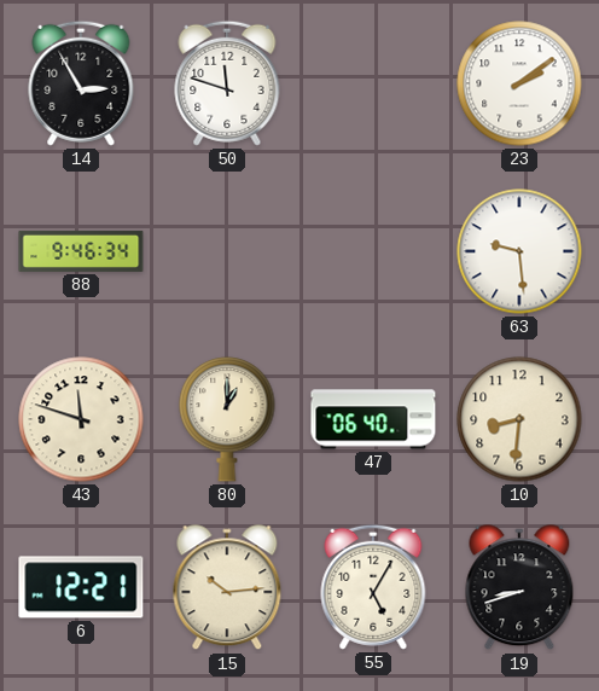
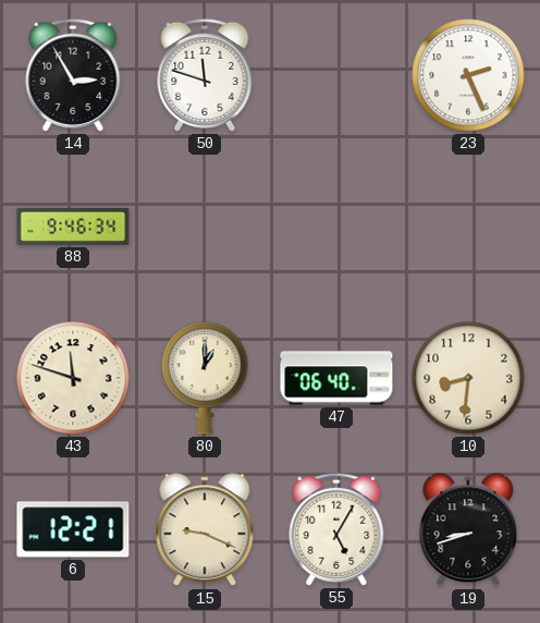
23: 2:09 -> 2:26
63: 9:29 -> none
15: 10:14 -> 9:19
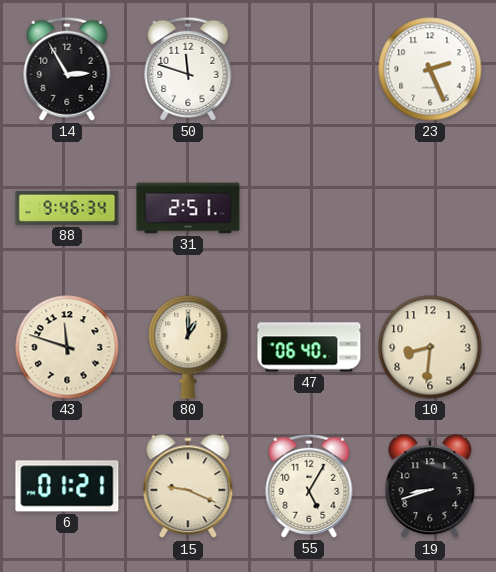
31: none -> 2:51
6: 12:21 -> 01:21
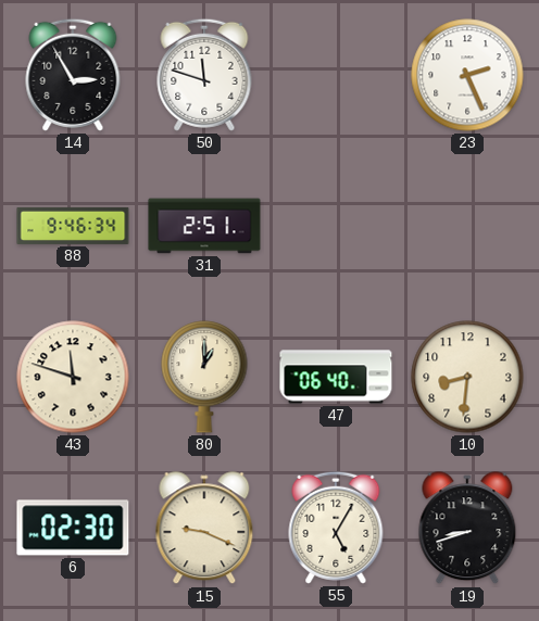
6: 01:21 -> 02:30
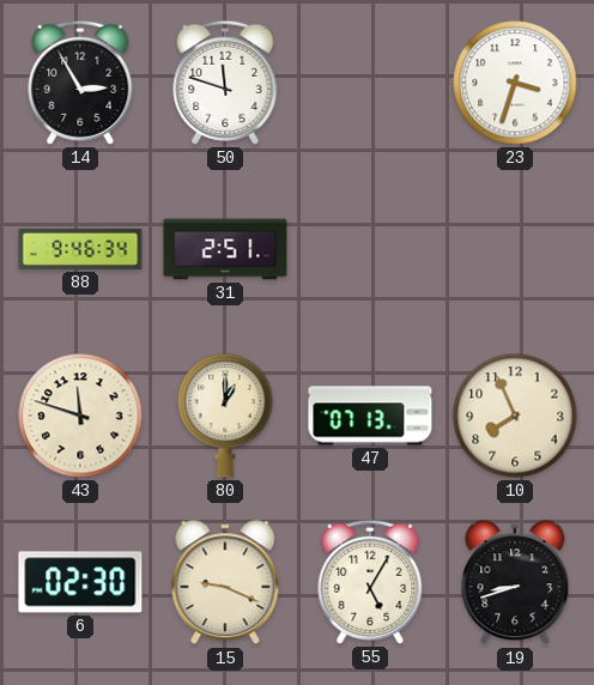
23: 2:26 -> 3:33
47: 06:40 -> 07:13
10: 8:31 -> 7:56
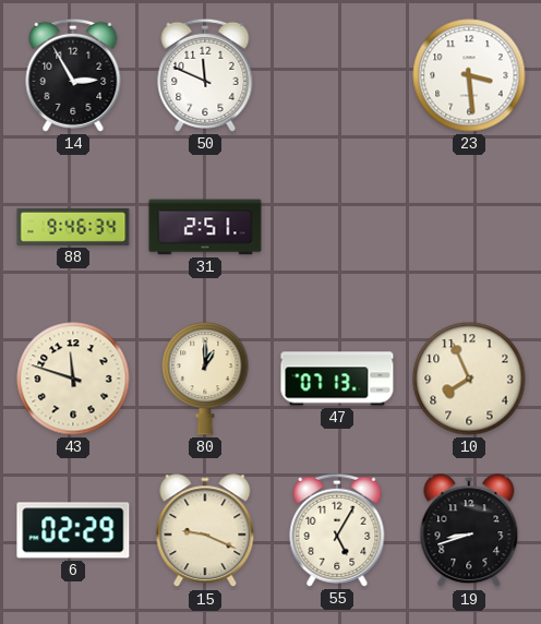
50: 11:48 -> 11:49
23: 3:33 -> 3:29
6: 02:30 -> 02:29
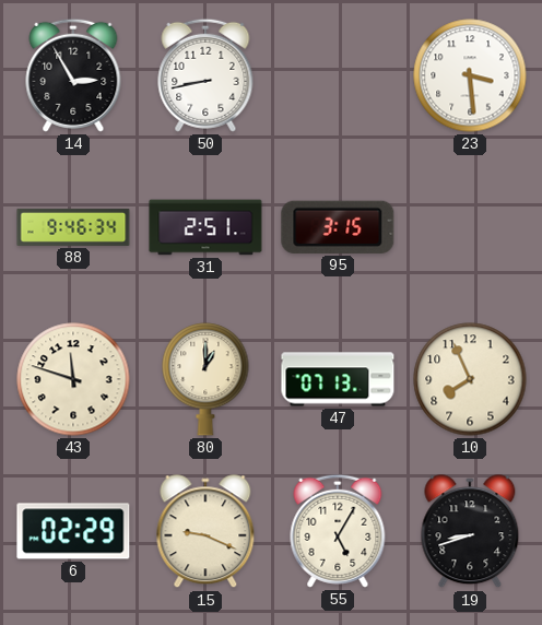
50: 11:49 -> 8:43
95: none -> 3:15
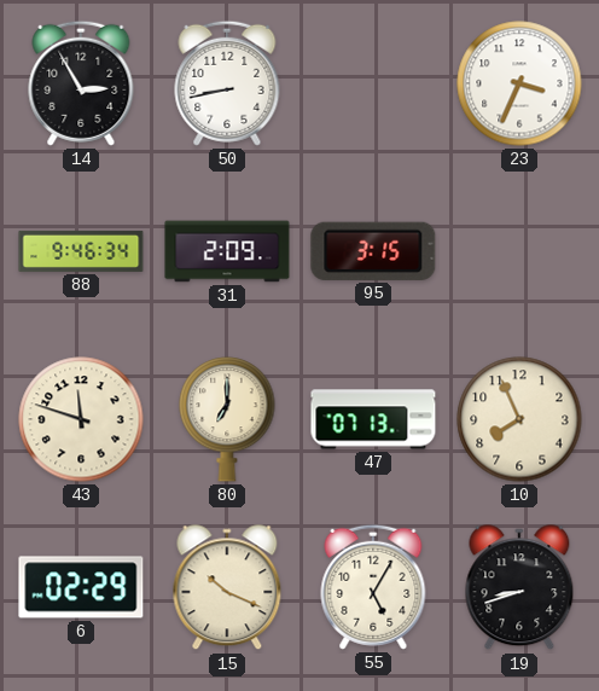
23: 3:29 -> 3:34
31: 2:51 -> 2:09
80: 1:00 -> 7:00
15: 9:19 -> 10:19
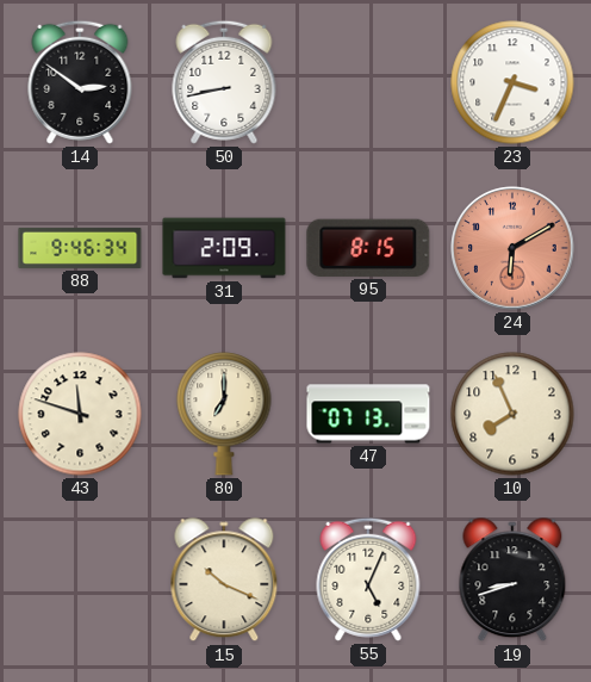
14: 2:55 -> 2:51
95: 3:15 -> 8:15
24: none -> 6:10
6: 02:29 -> none
55: 5:05 -> 5:04
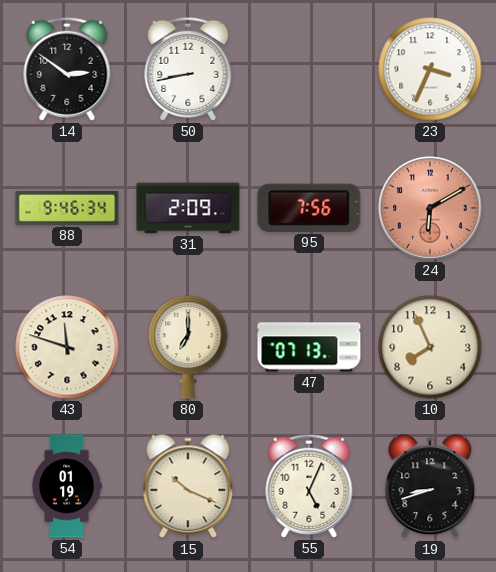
95: 8:15 -> 7:56
54: none -> 01:19
